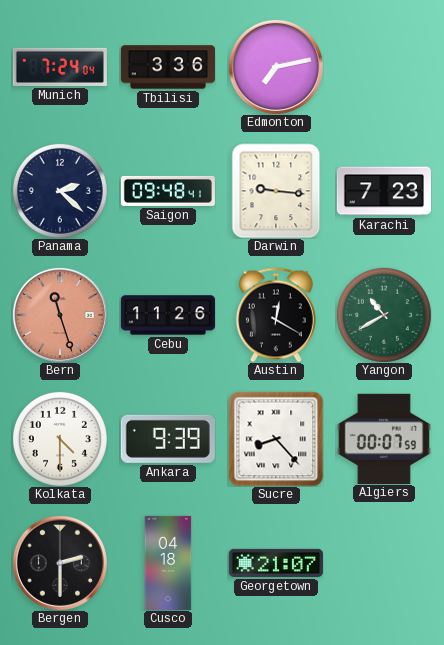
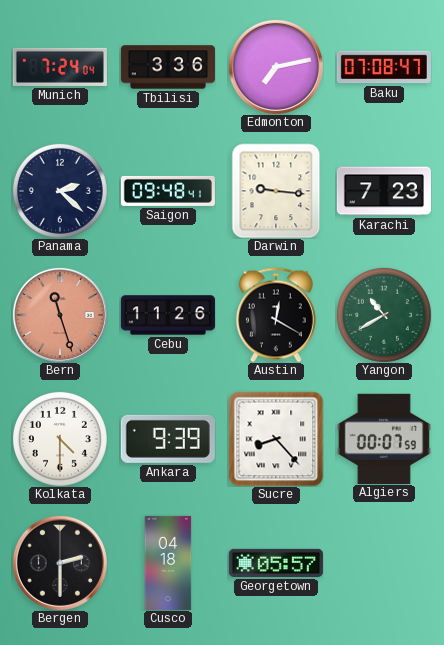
Baku: none -> 07:08
Georgetown: 21:07 -> 05:57
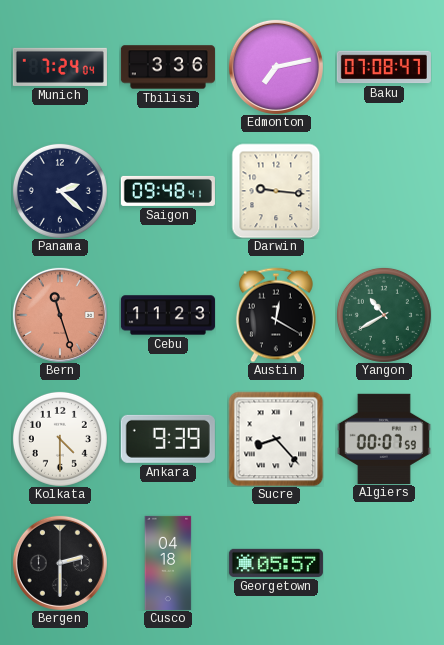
Karachi: 7:23 -> none
Cebu: 11:26 -> 11:23
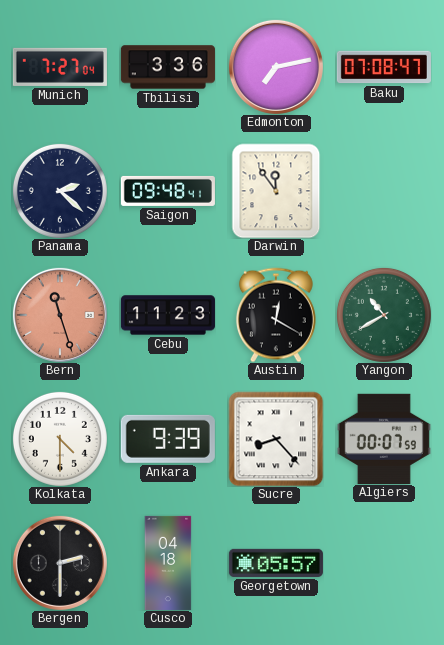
Munich: 7:24 -> 7:27
Darwin: 9:16 -> 11:54
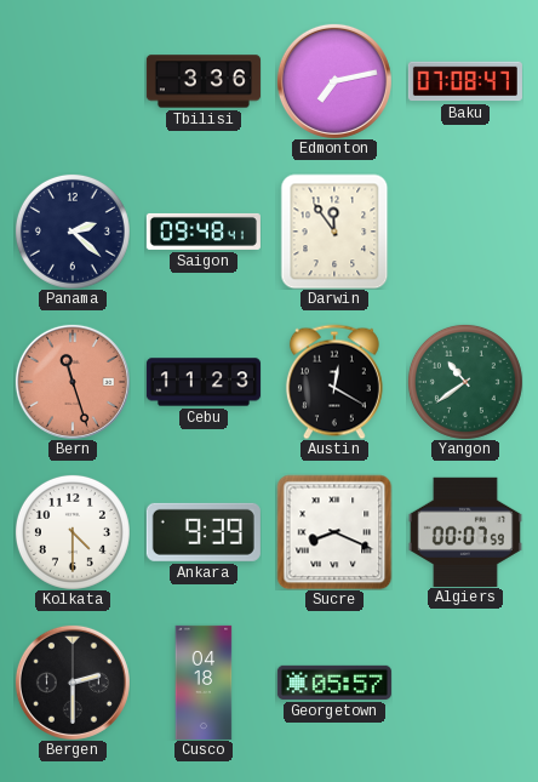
Munich: 7:27 -> none
Yangon: 10:40 -> 10:39
Sucre: 8:23 -> 8:19
